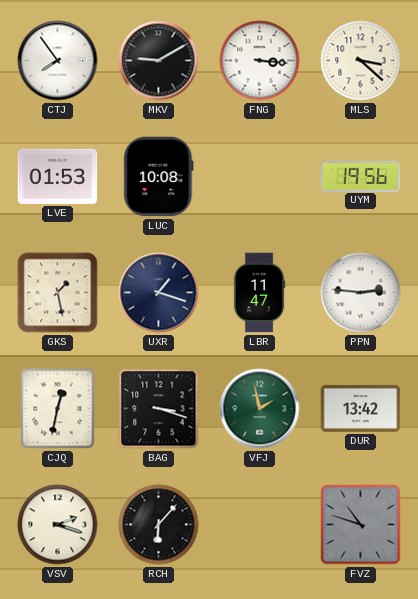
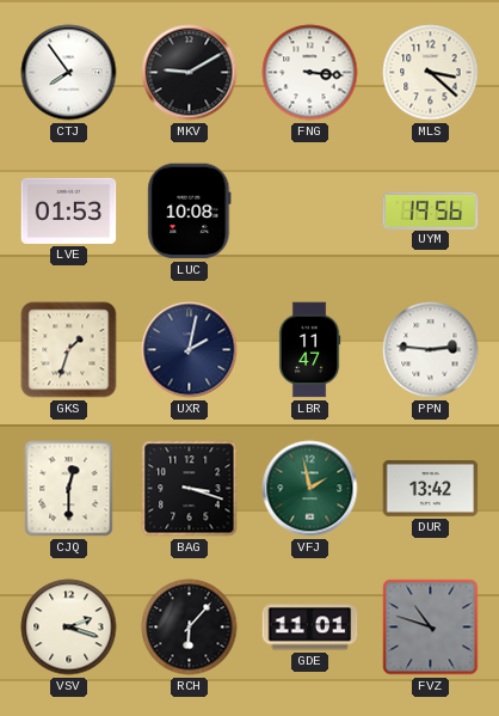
GKS: 1:28 -> 1:33
UXR: 1:18 -> 2:02
CJQ: 12:32 -> 12:30
GDE: none -> 11:01
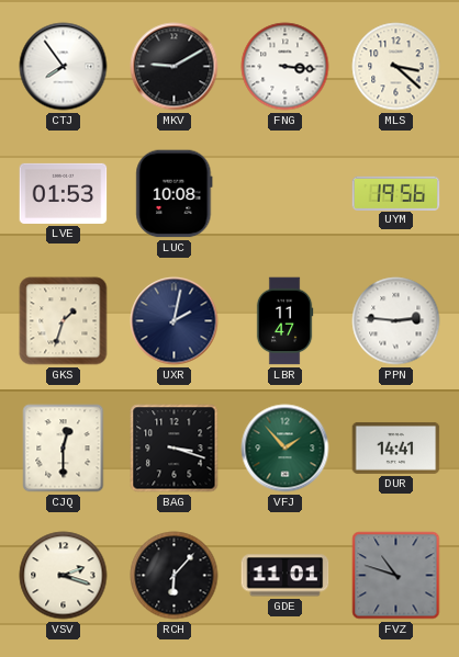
VFJ: 1:58 -> 1:53
DUR: 13:42 -> 14:41
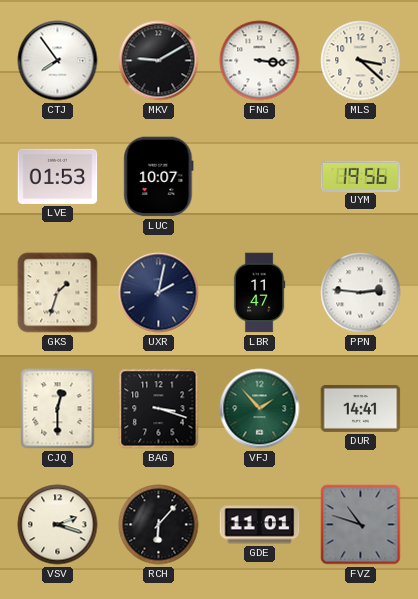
LUC: 10:08 -> 10:07
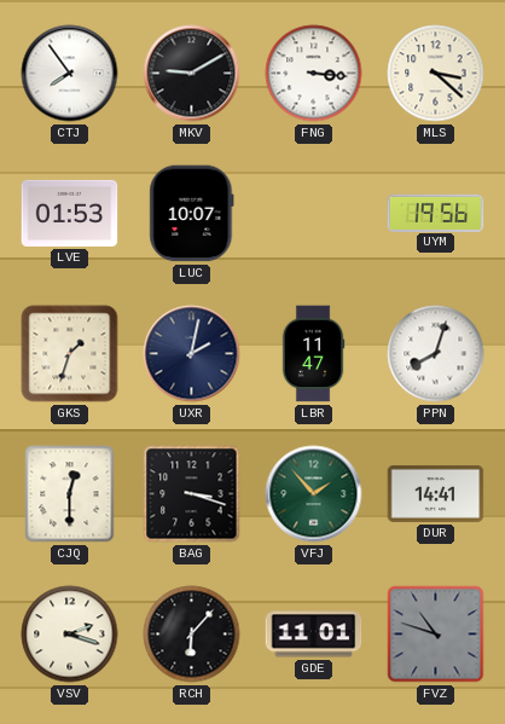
PPN: 2:46 -> 8:03
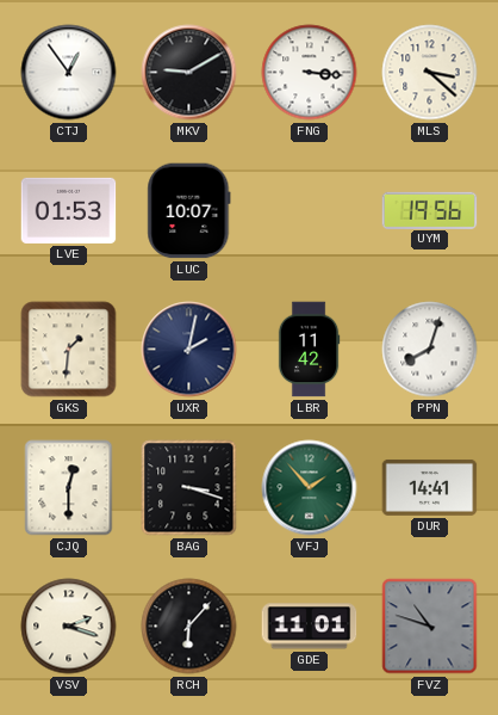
CTJ: 7:54 -> 12:54
GKS: 1:33 -> 1:31
LBR: 11:47 -> 11:42
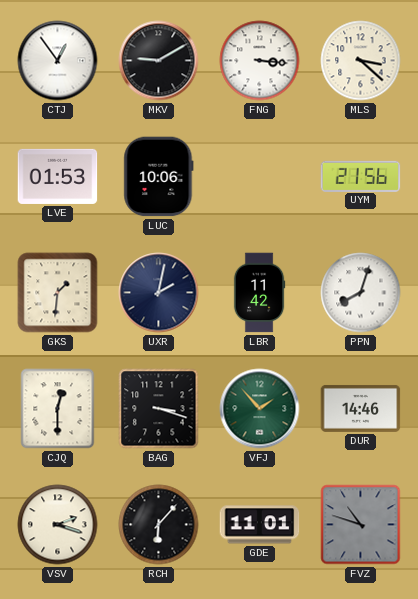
LUC: 10:07 -> 10:06
UYM: 19:56 -> 21:56
DUR: 14:41 -> 14:46
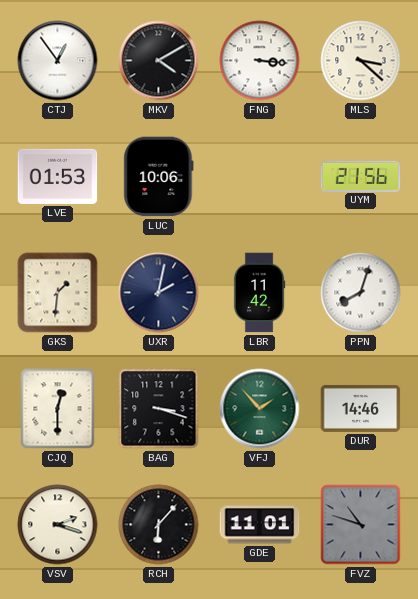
MKV: 9:10 -> 4:10
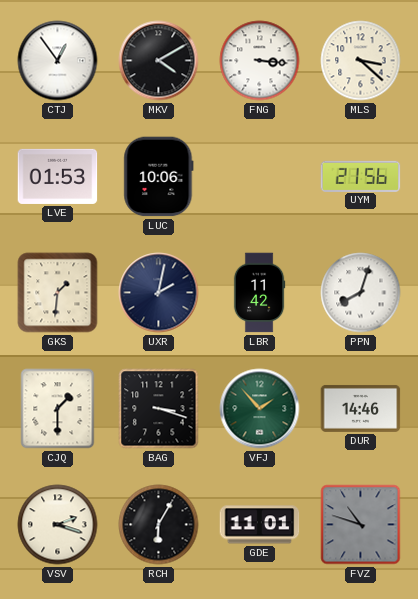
CJQ: 12:30 -> 1:30
RCH: 6:07 -> 6:05
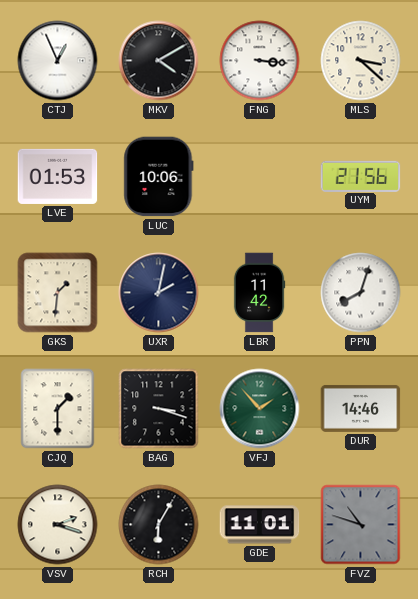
CTJ: 12:54 -> 12:56
